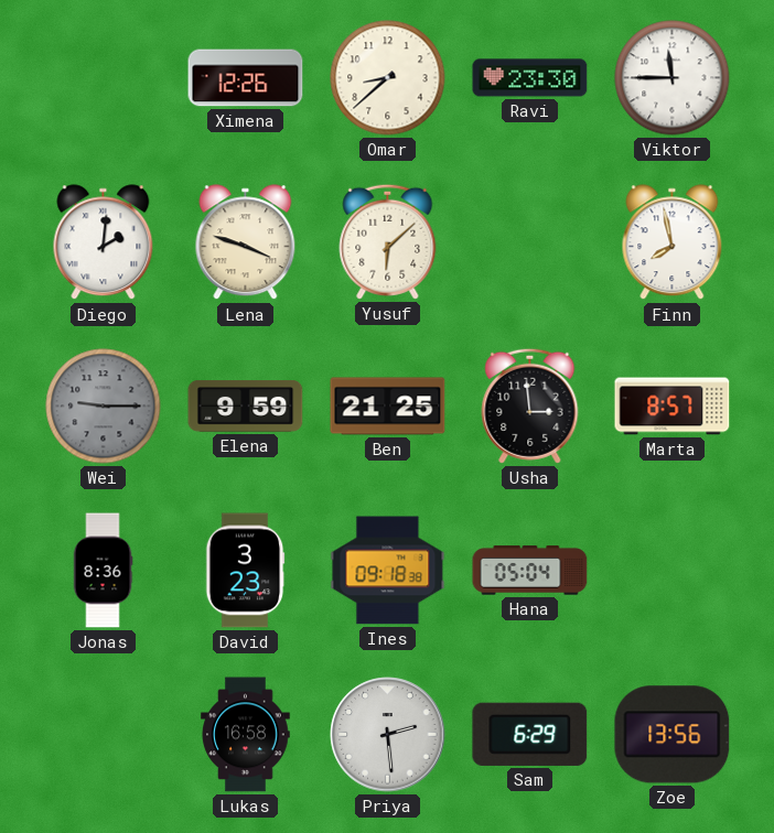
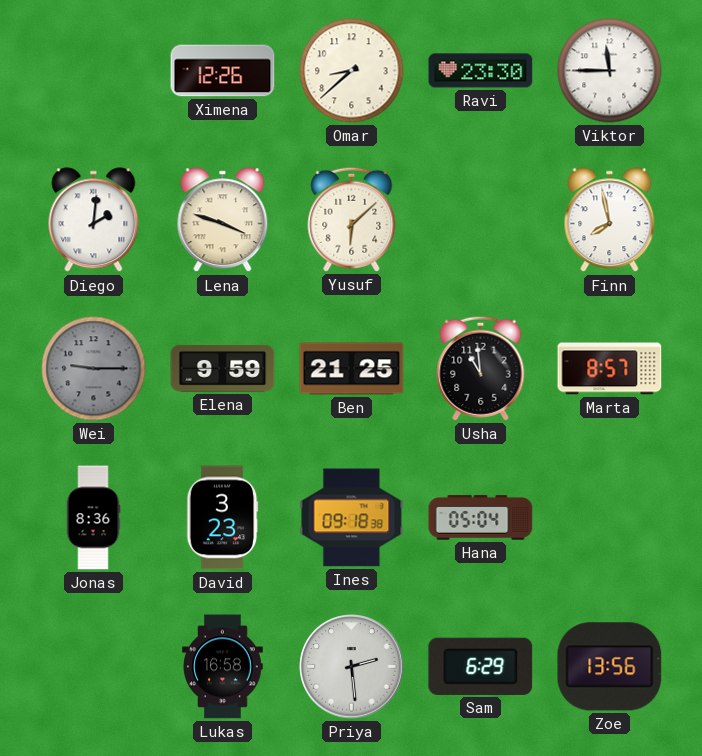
Usha: 2:59 -> 10:59
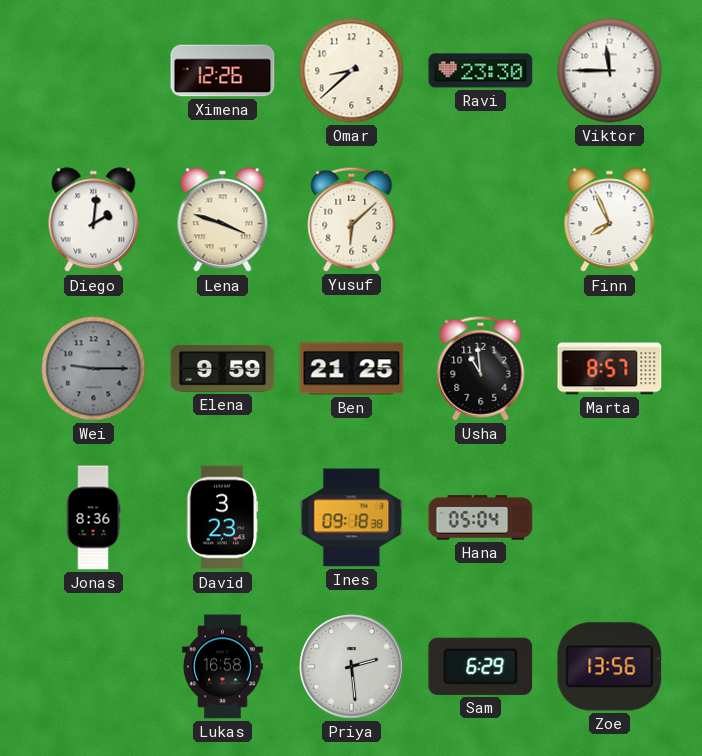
Finn: 7:58 -> 7:56
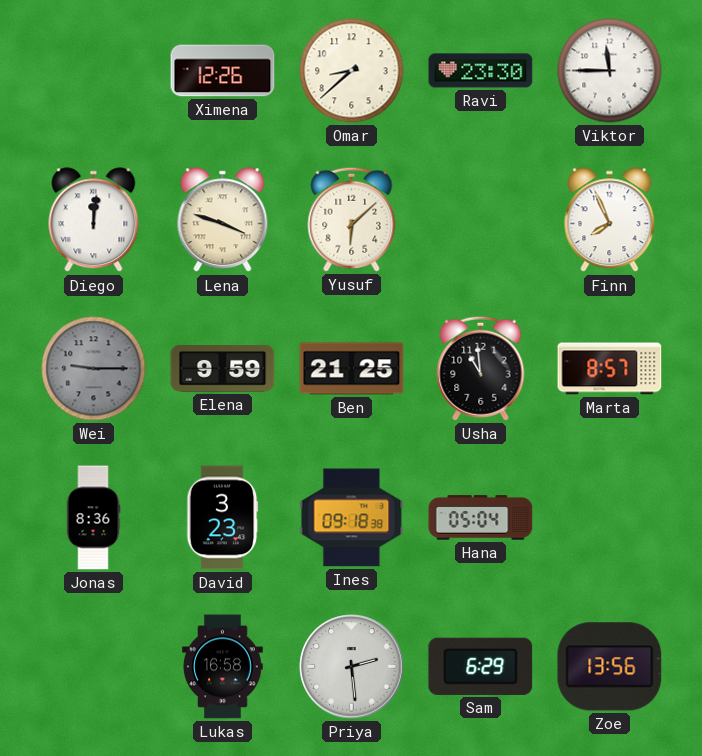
Diego: 2:01 -> 12:01
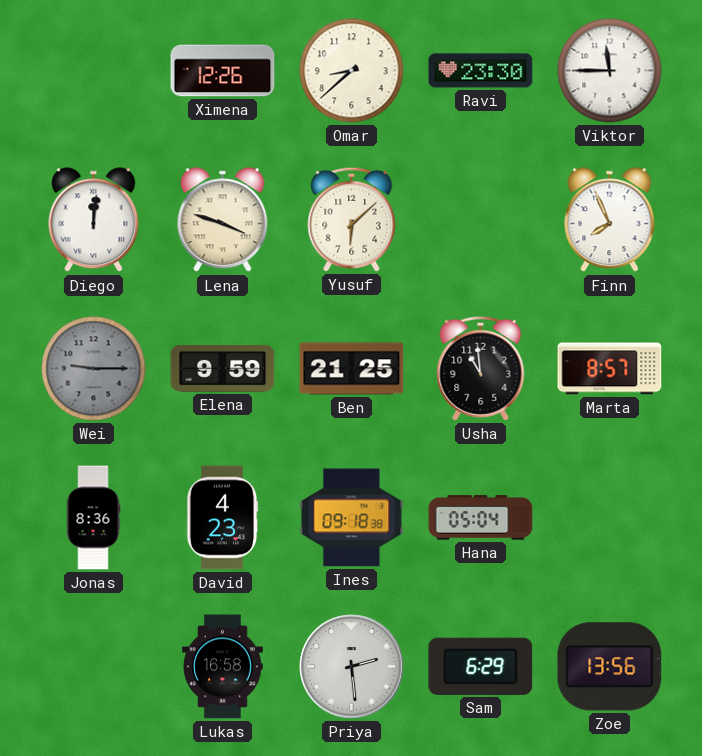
David: 3:23 -> 4:23
